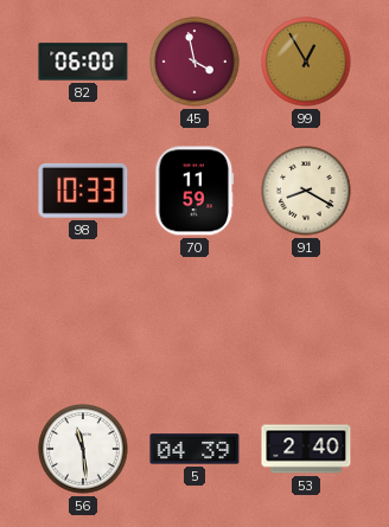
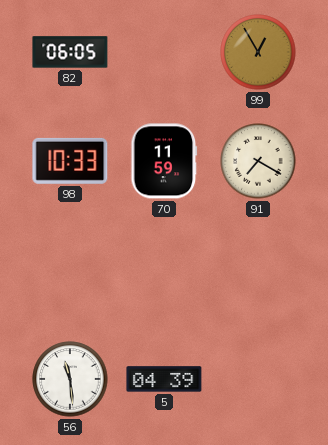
82: 06:00 -> 06:05
45: 3:58 -> none
91: 8:20 -> 7:20
53: 2:40 -> none
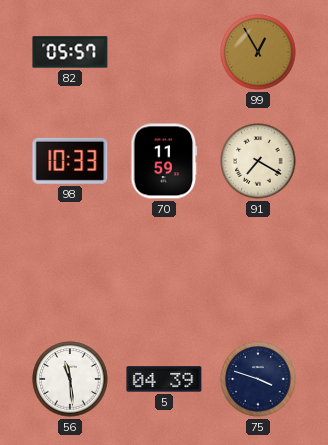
82: 06:05 -> 05:57
75: none -> 3:48
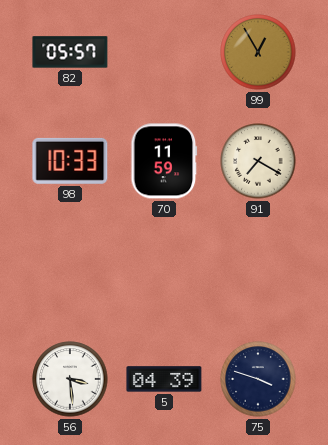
56: 11:29 -> 3:29
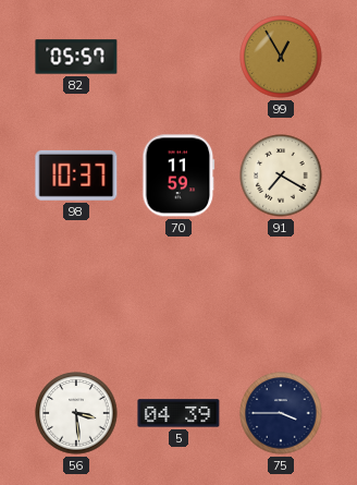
98: 10:33 -> 10:37
75: 3:48 -> 3:45
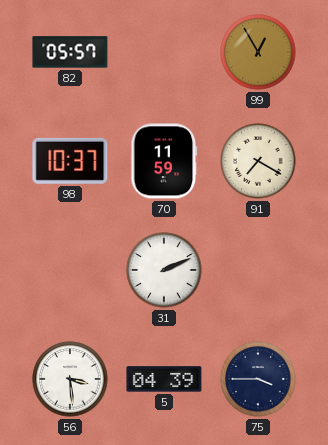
31: none -> 2:11
